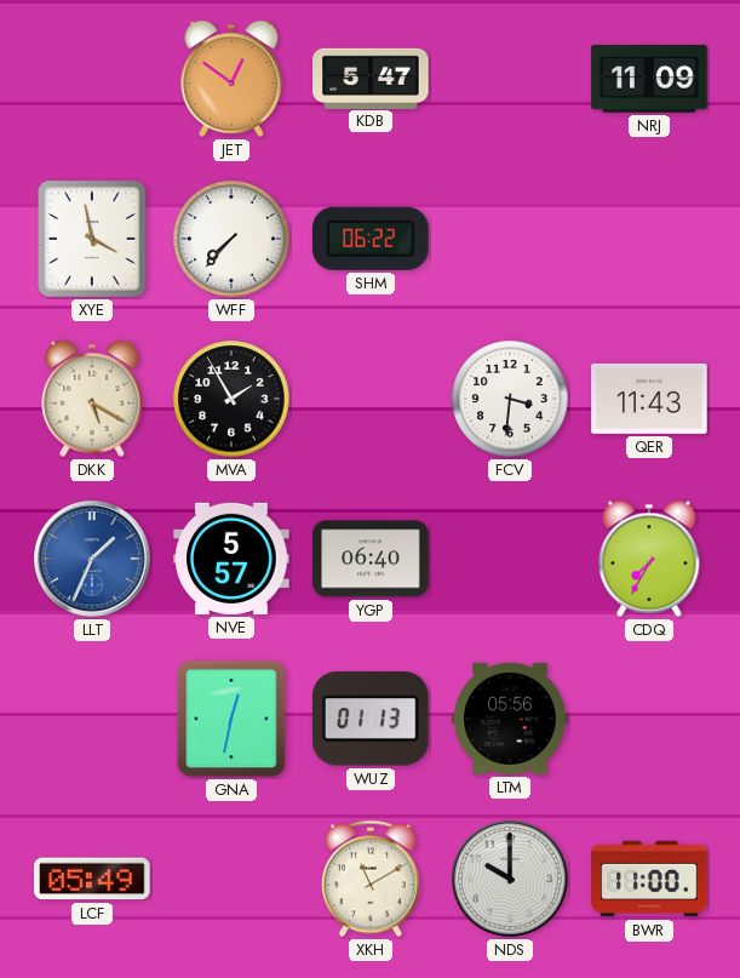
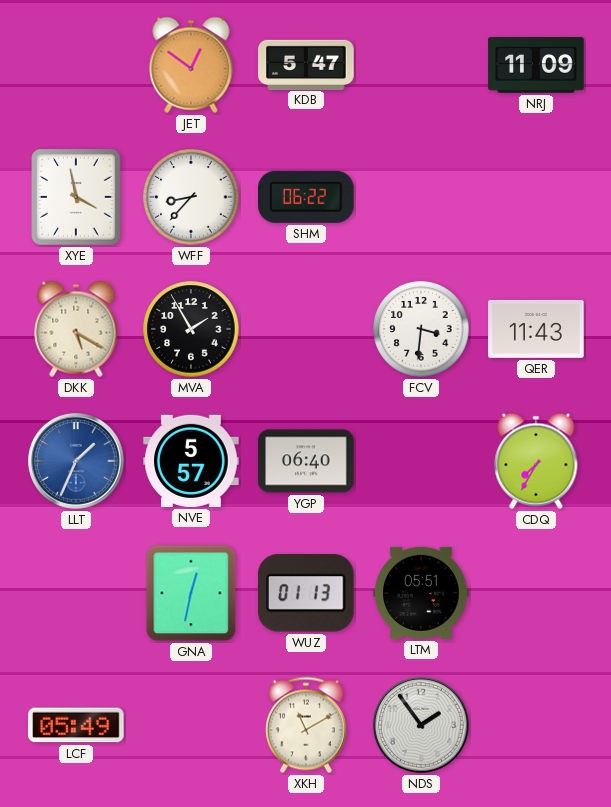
WFF: 7:37 -> 8:37
LTM: 05:56 -> 05:51
NDS: 10:00 -> 1:54
BWR: 11:00 -> none
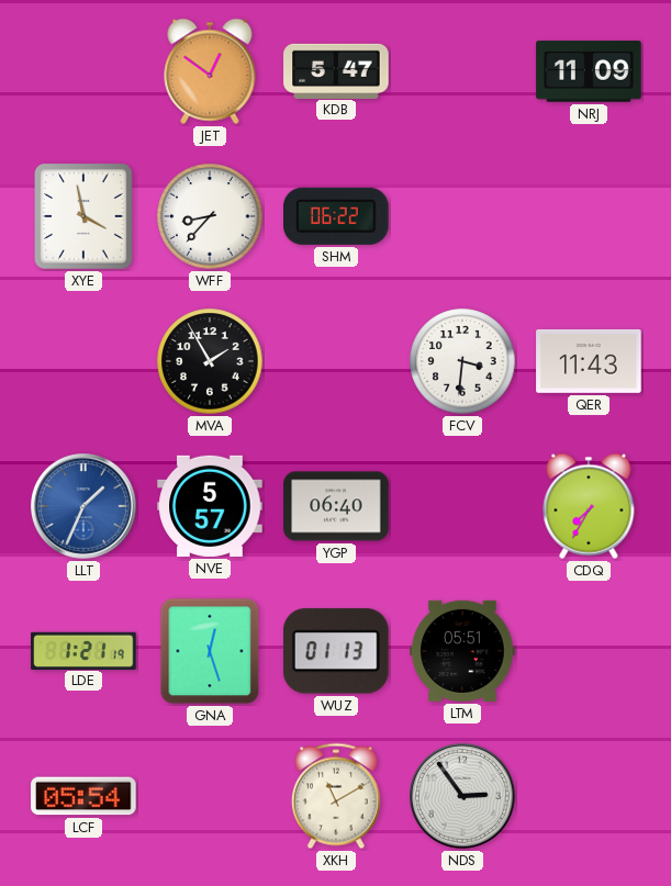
DKK: 5:20 -> none
LDE: none -> 1:21
GNA: 12:32 -> 12:27
LCF: 05:49 -> 05:54
NDS: 1:54 -> 2:54
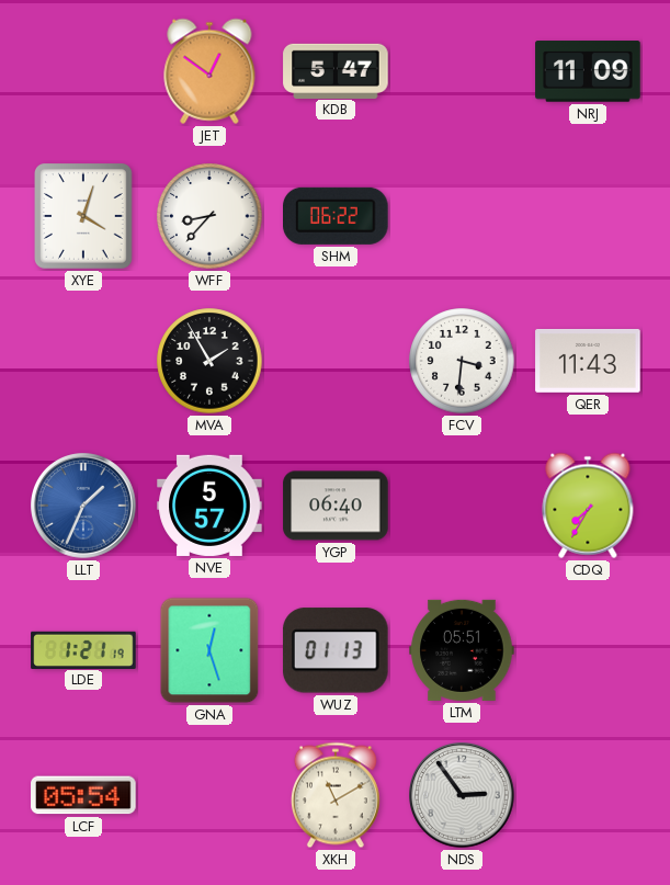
XYE: 3:58 -> 4:03
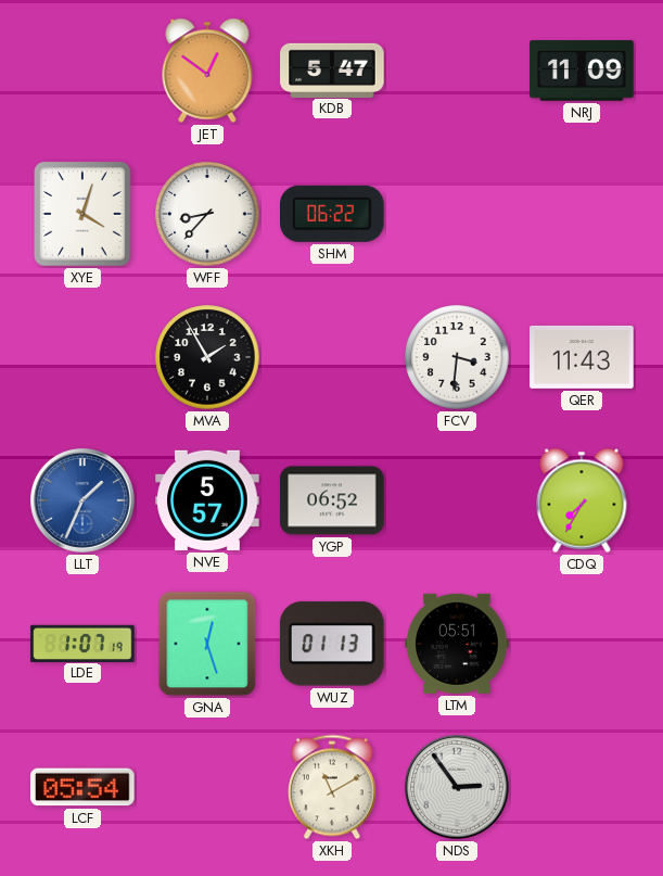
YGP: 06:40 -> 06:52
LDE: 1:21 -> 1:07
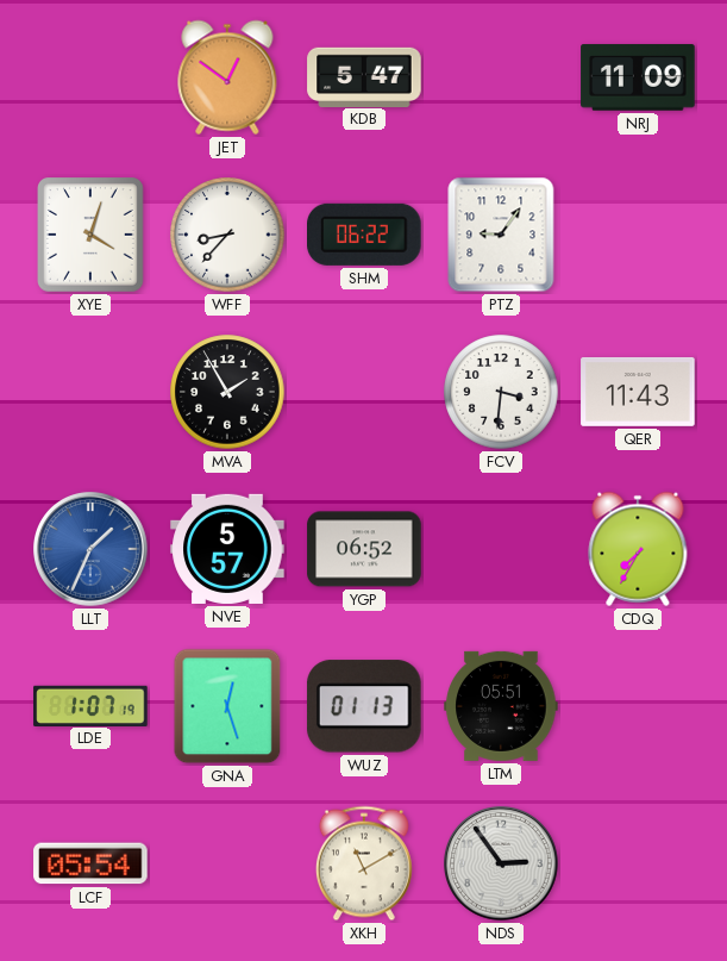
PTZ: none -> 9:06
